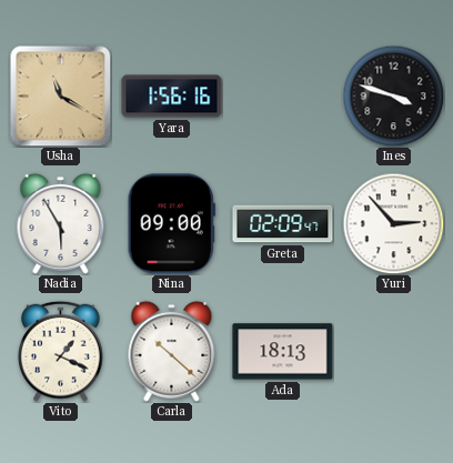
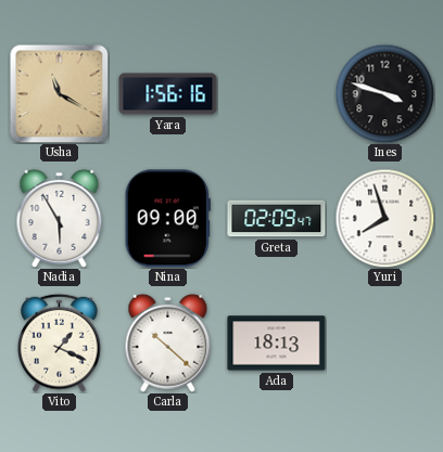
Yuri: 2:53 -> 7:57
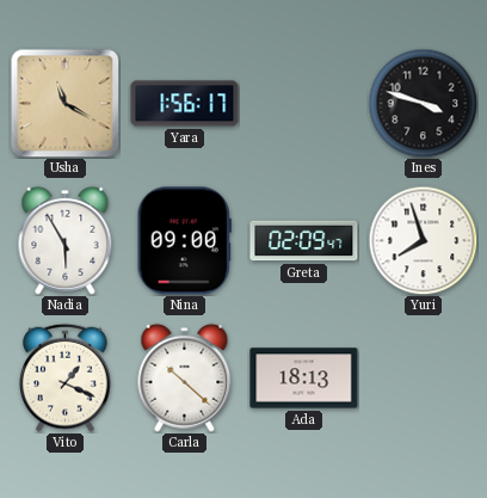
Yara: 1:56:16 -> 1:56:17
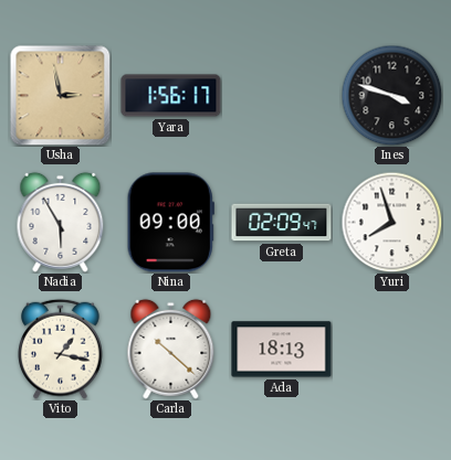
Usha: 11:20 -> 2:58
Vito: 1:19 -> 1:17
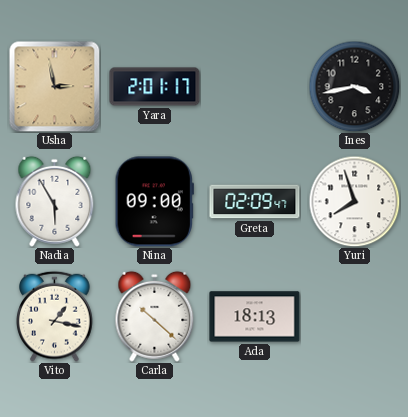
Yara: 1:56 -> 2:01
Ines: 3:48 -> 3:43
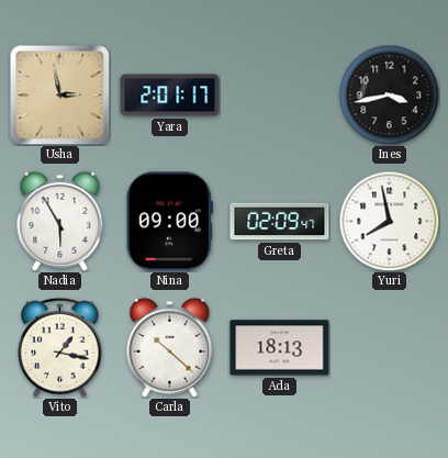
Yuri: 7:57 -> 7:58
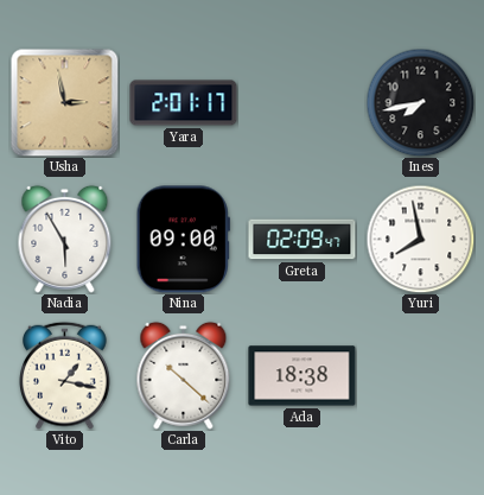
Ines: 3:43 -> 7:43
Ada: 18:13 -> 18:38
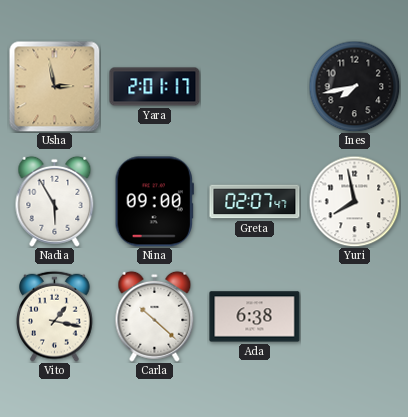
Greta: 02:09 -> 02:07
Ada: 18:38 -> 6:38
